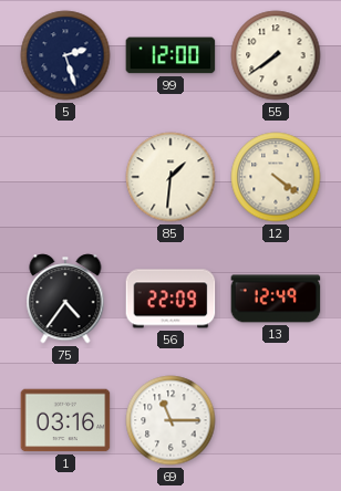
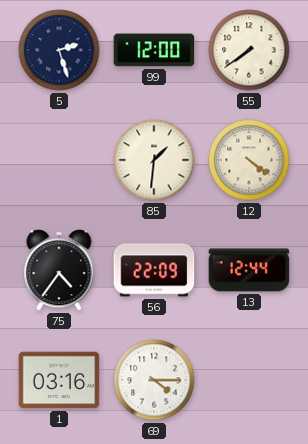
13: 12:49 -> 12:44
69: 11:15 -> 4:15
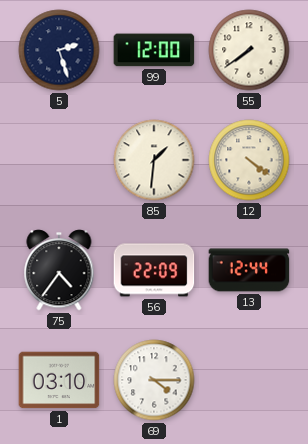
1: 03:16 -> 03:10
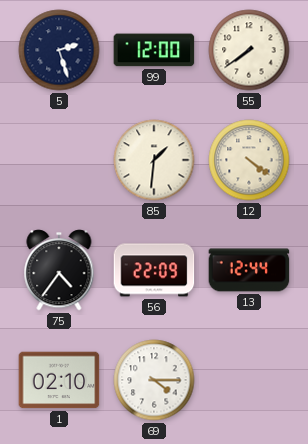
1: 03:10 -> 02:10
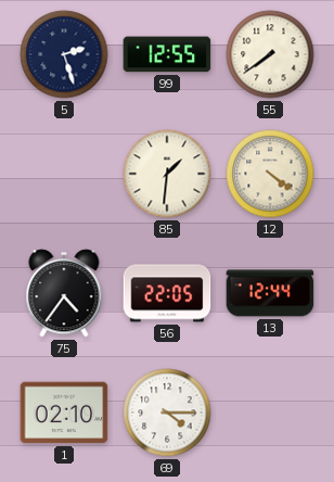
99: 12:00 -> 12:55
56: 22:09 -> 22:05
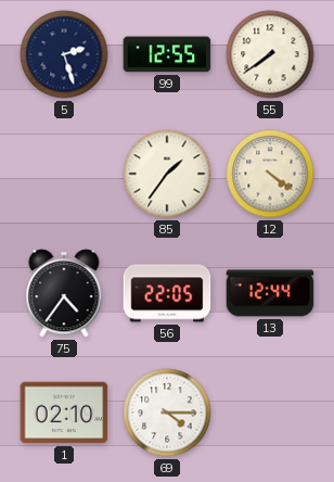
85: 1:31 -> 1:36
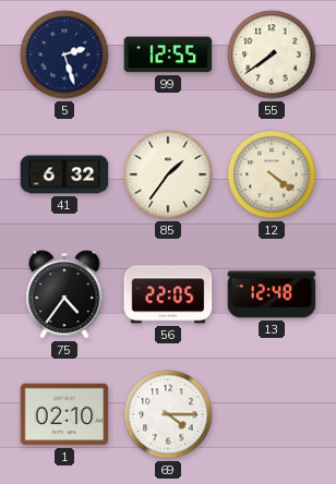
41: none -> 6:32
13: 12:44 -> 12:48
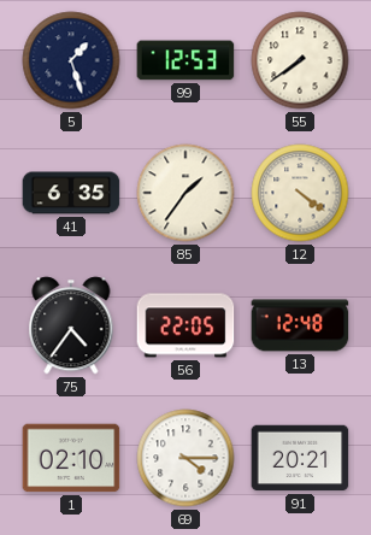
5: 2:27 -> 1:27
99: 12:55 -> 12:53
41: 6:32 -> 6:35
91: none -> 20:21
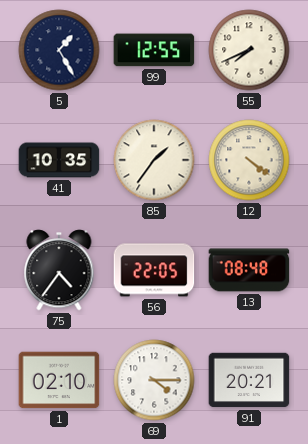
5: 1:27 -> 1:25
99: 12:53 -> 12:55
55: 7:39 -> 7:41
41: 6:35 -> 10:35
13: 12:48 -> 08:48
